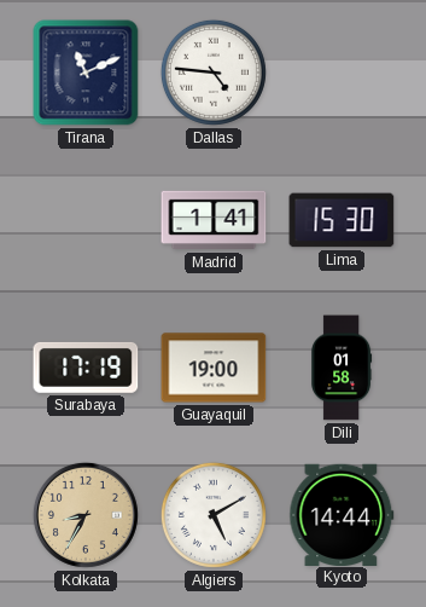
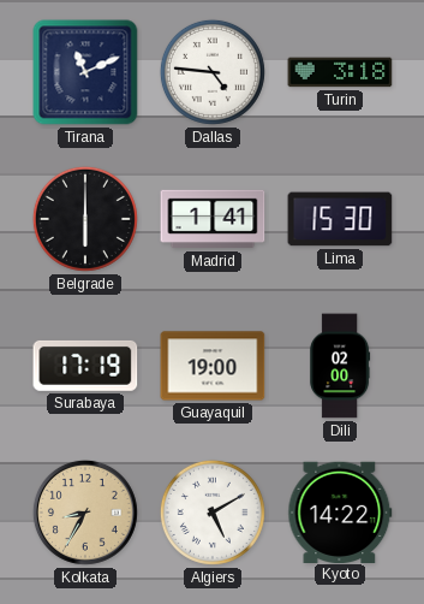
Turin: none -> 3:18
Belgrade: none -> 6:00
Dili: 01:58 -> 02:00
Kyoto: 14:44 -> 14:22
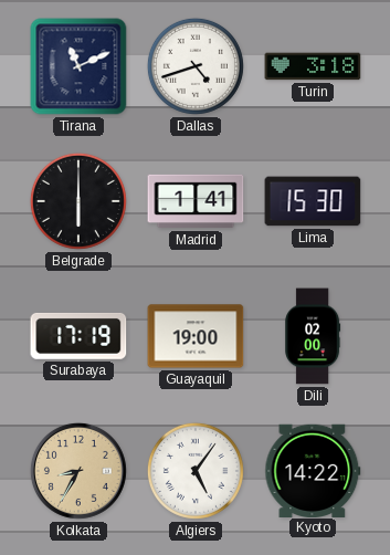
Dallas: 4:46 -> 4:42
Algiers: 5:10 -> 5:06
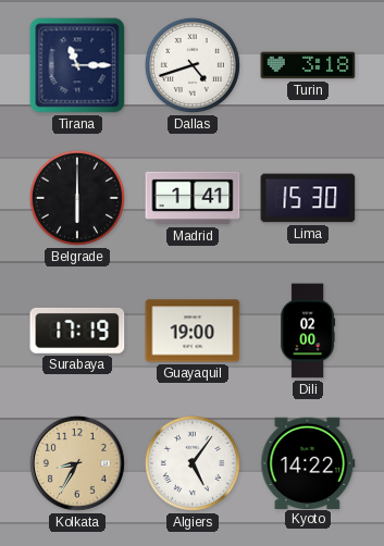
Tirana: 11:11 -> 11:15
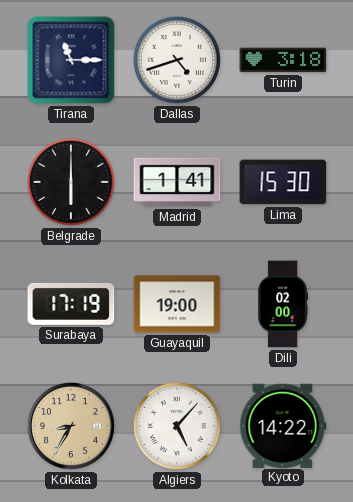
Algiers: 5:06 -> 5:07
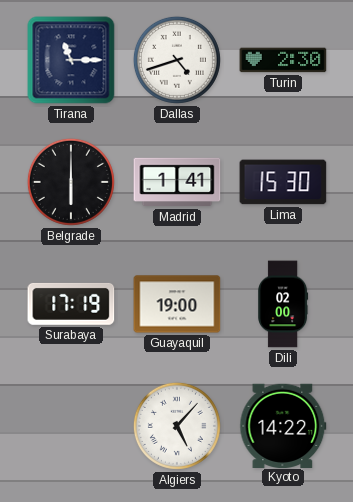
Turin: 3:18 -> 2:30
Kolkata: 8:35 -> none
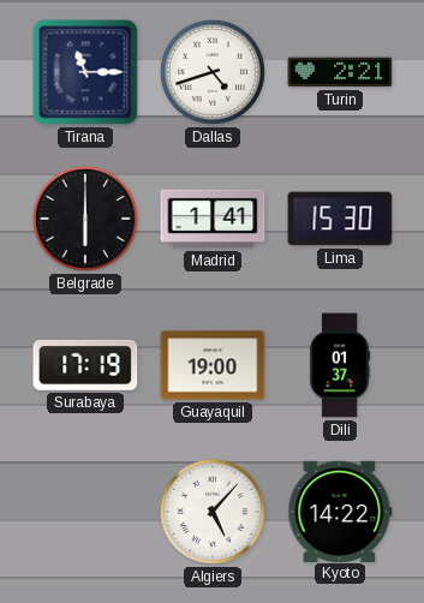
Turin: 2:30 -> 2:21
Dili: 02:00 -> 01:37
